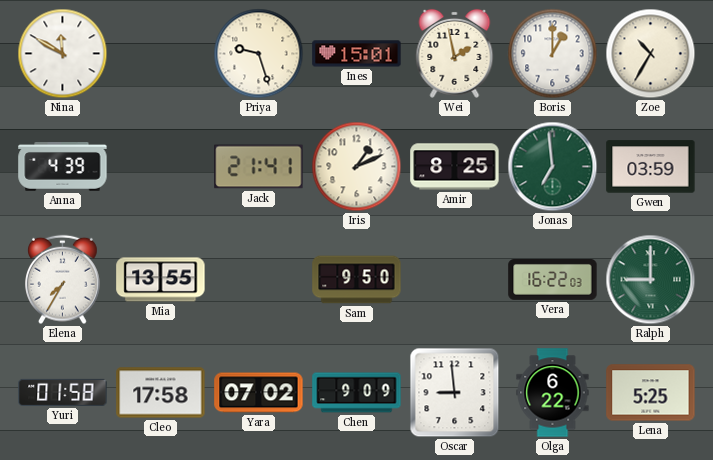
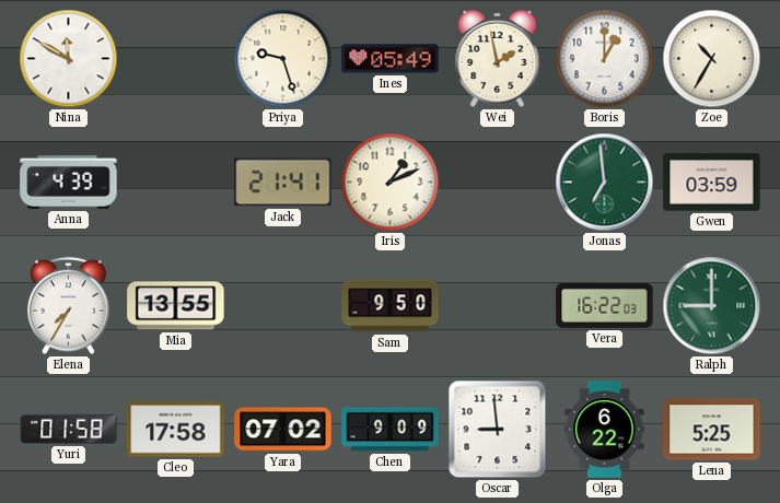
Ines: 15:01 -> 05:49
Amir: 8:25 -> none
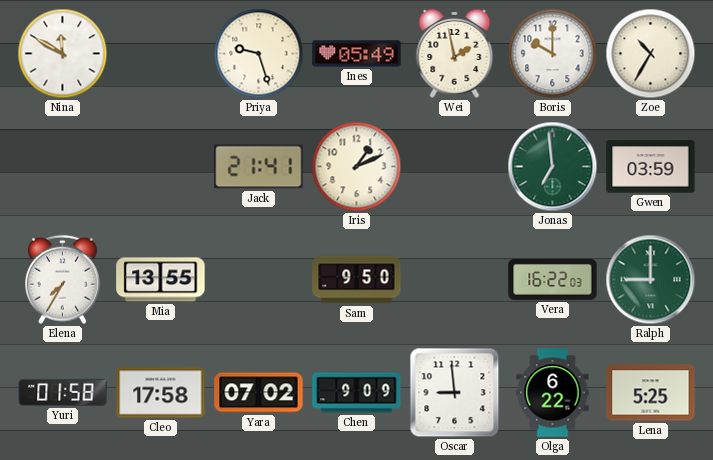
Boris: 1:00 -> 10:00
Anna: 4:39 -> none
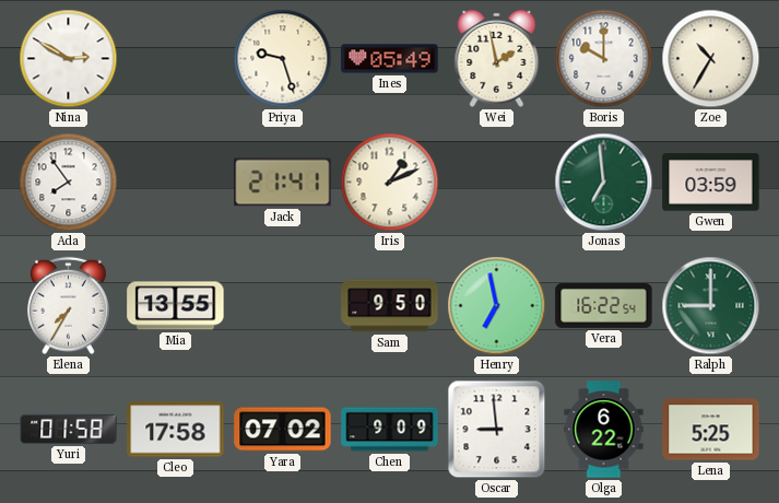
Nina: 11:50 -> 2:50
Ada: none -> 7:54
Henry: none -> 6:58
Vera: 16:22:03 -> 16:22:54
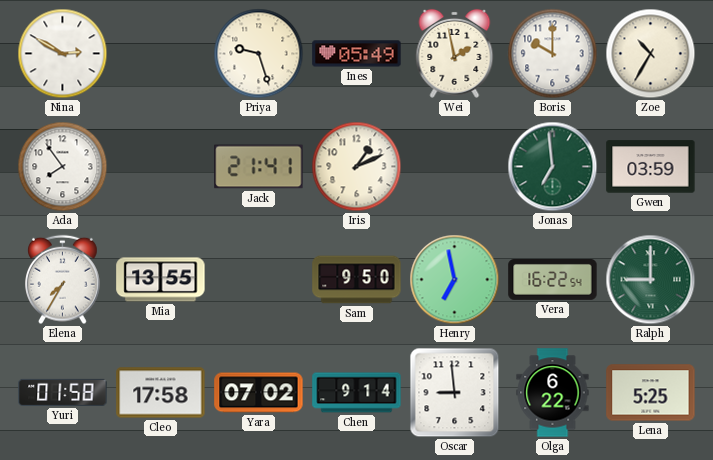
Chen: 9:09 -> 9:14
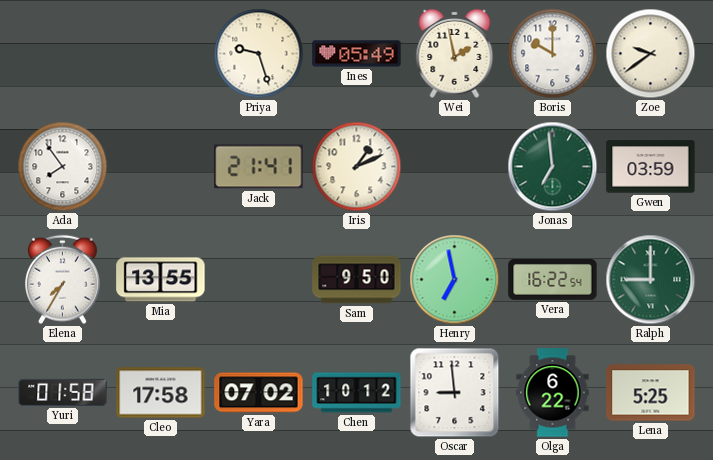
Nina: 2:50 -> none
Zoe: 10:35 -> 9:39
Chen: 9:14 -> 10:12
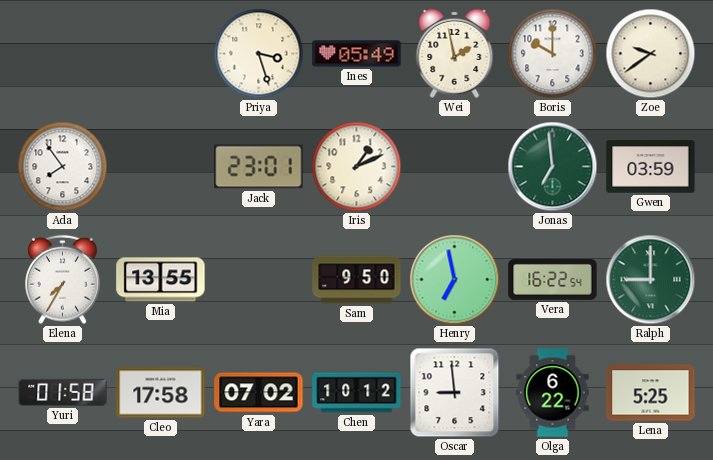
Priya: 9:27 -> 3:27
Jack: 21:41 -> 23:01
